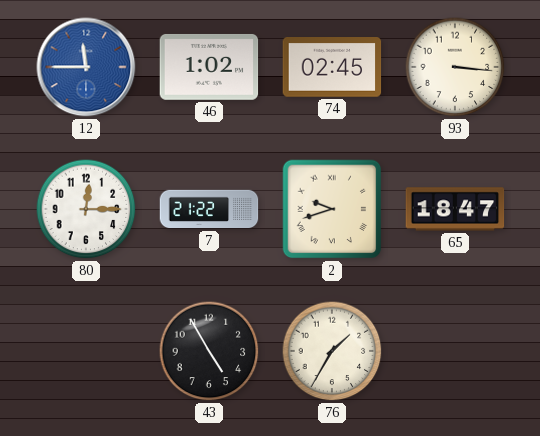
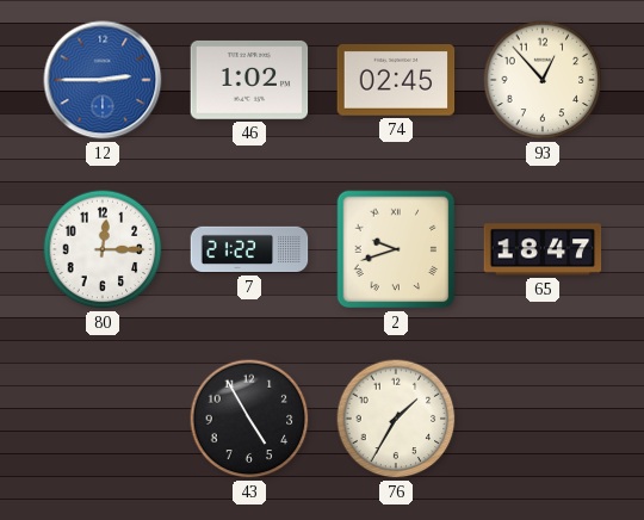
12: 11:45 -> 2:45
93: 3:16 -> 12:53
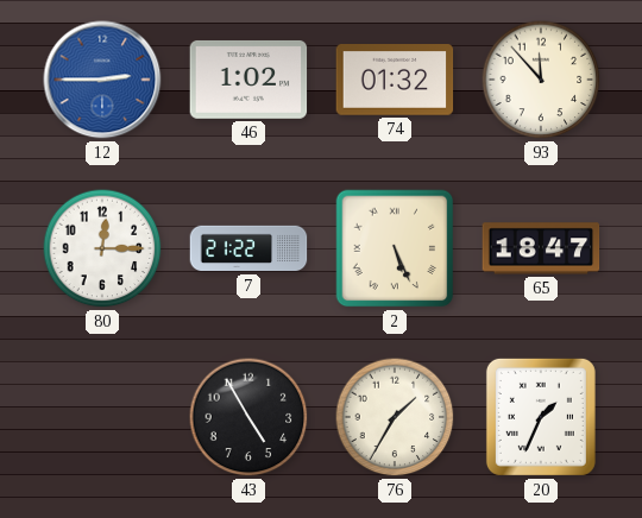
74: 02:45 -> 01:32
93: 12:53 -> 11:53
2: 9:42 -> 5:26
20: none -> 1:34
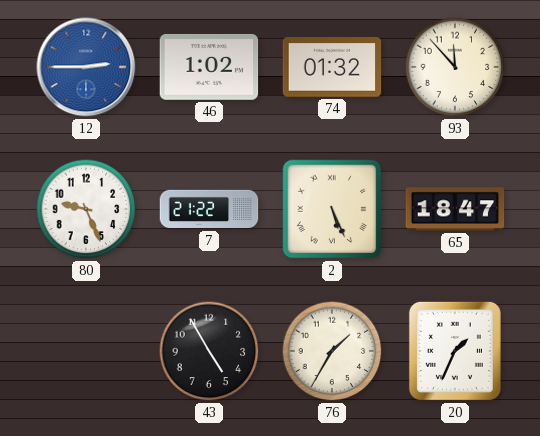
80: 12:15 -> 9:26
